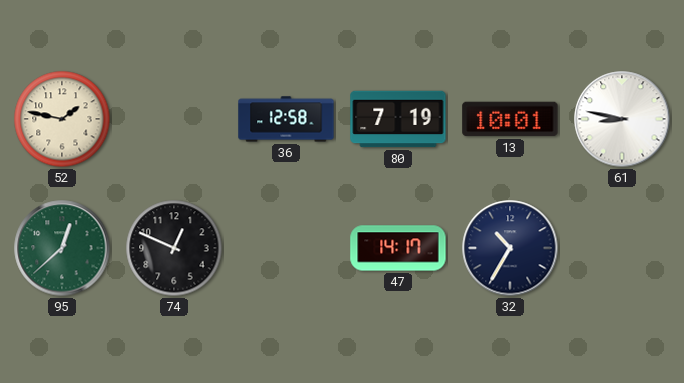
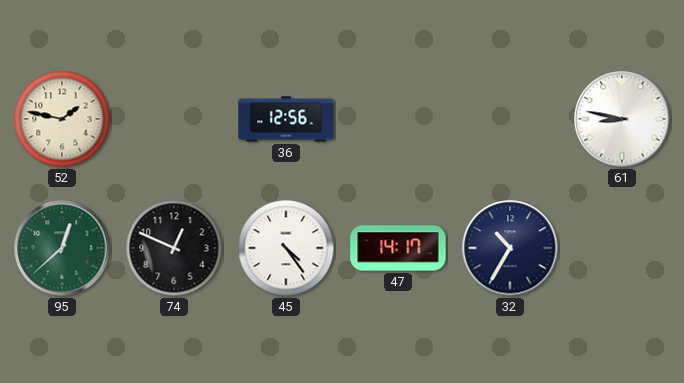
36: 12:58 -> 12:56
80: 7:19 -> none
13: 10:01 -> none
45: none -> 4:24
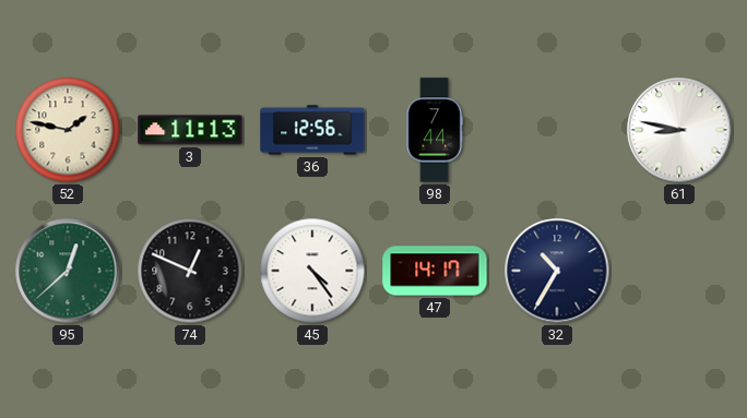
3: none -> 11:13
98: none -> 7:44
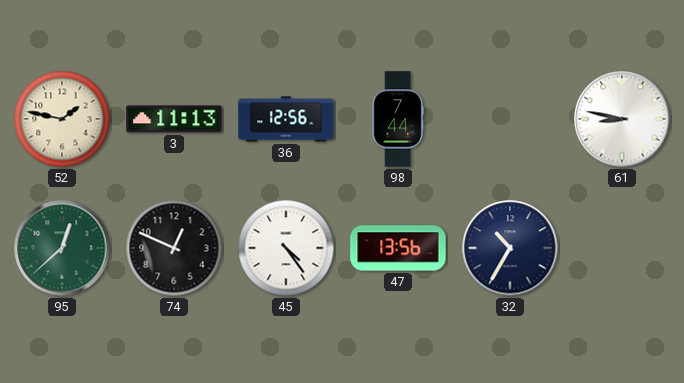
47: 14:17 -> 13:56
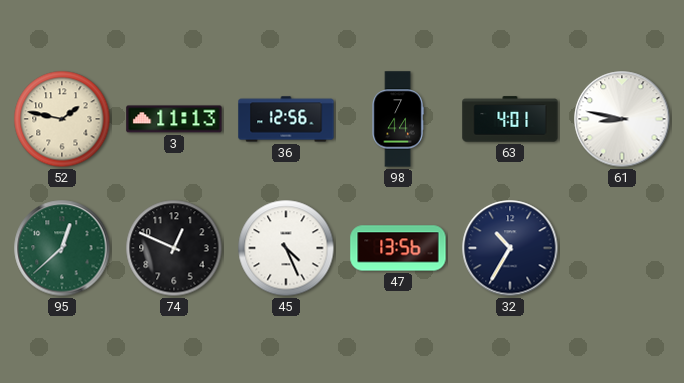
63: none -> 4:01
45: 4:24 -> 4:26
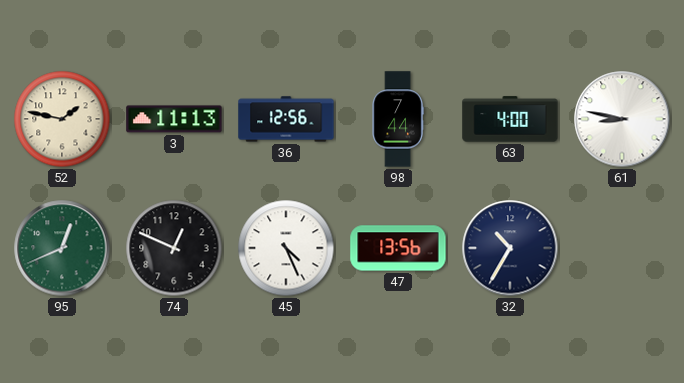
63: 4:01 -> 4:00
95: 12:38 -> 12:41
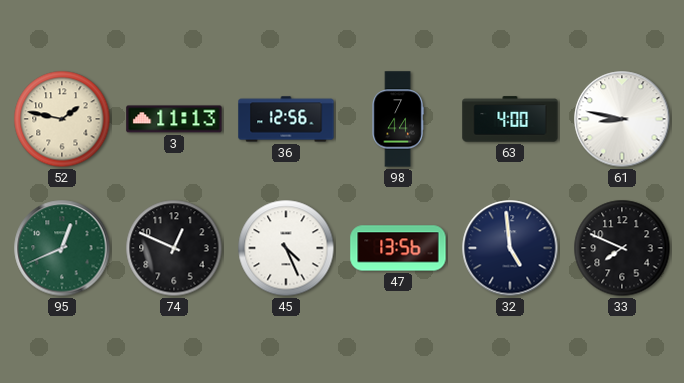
32: 10:35 -> 4:59
33: none -> 7:49
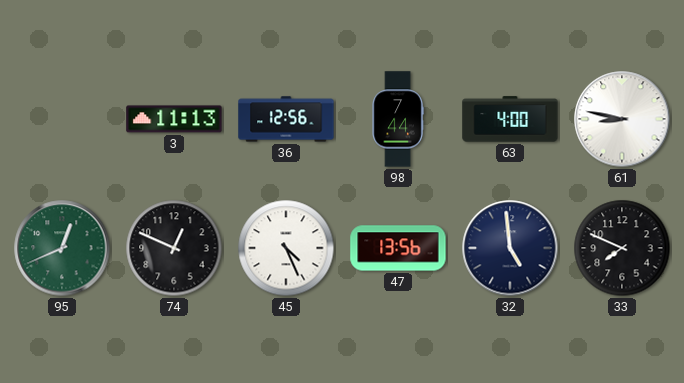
52: 1:47 -> none
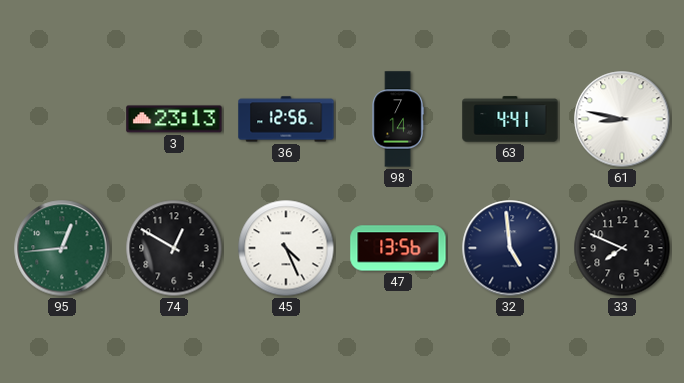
3: 11:13 -> 23:13
98: 7:44 -> 7:14
63: 4:00 -> 4:41
95: 12:41 -> 12:44
74: 12:49 -> 12:50
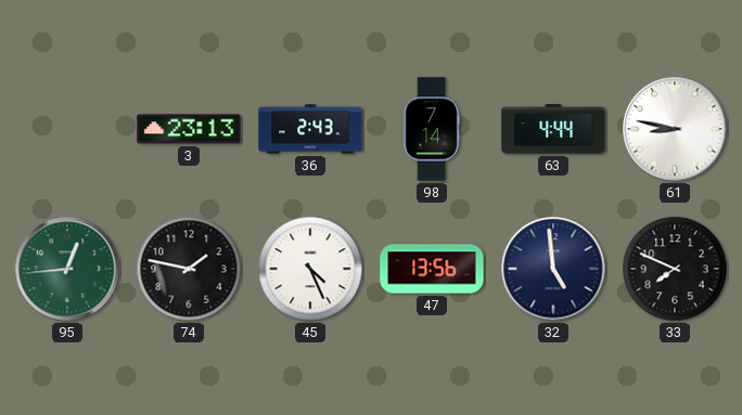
36: 12:56 -> 2:43
63: 4:41 -> 4:44
74: 12:50 -> 1:47
